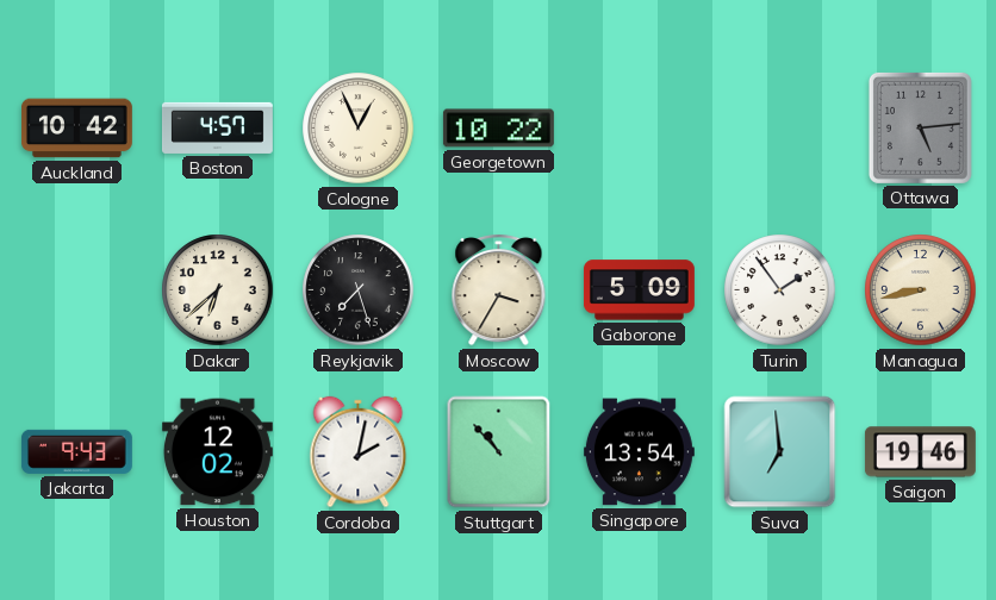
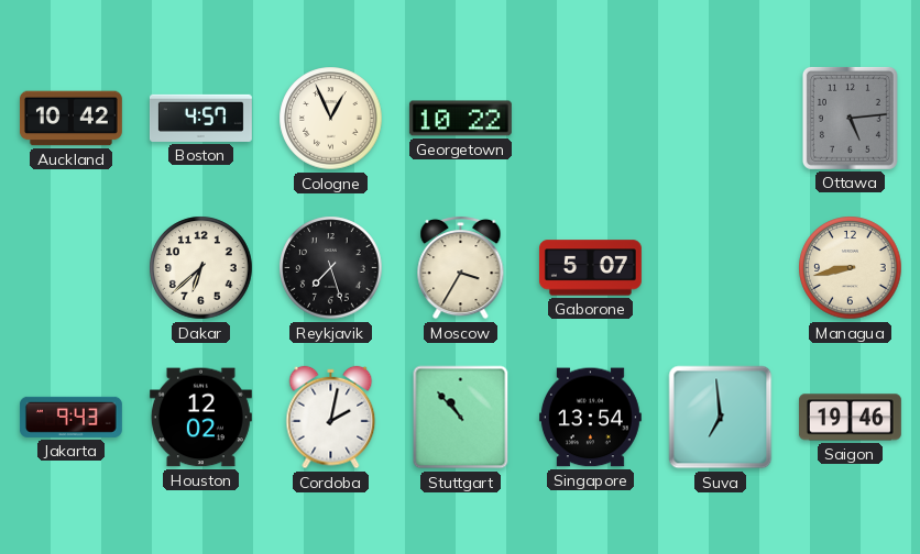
Gaborone: 5:09 -> 5:07
Turin: 1:54 -> none
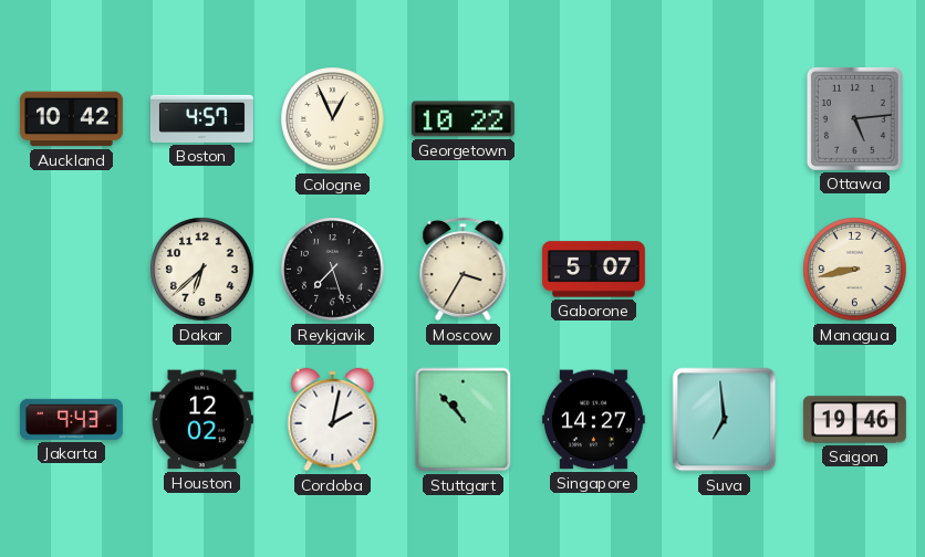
Singapore: 13:54 -> 14:27
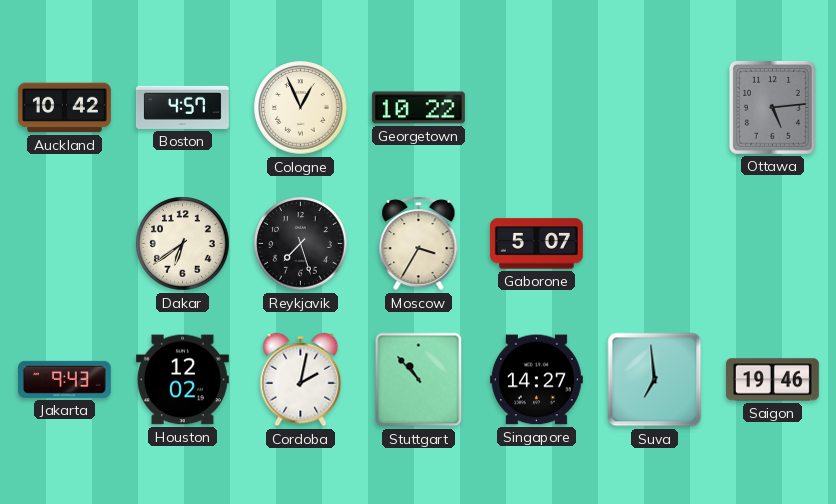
Dakar: 6:38 -> 6:39
Managua: 8:43 -> none
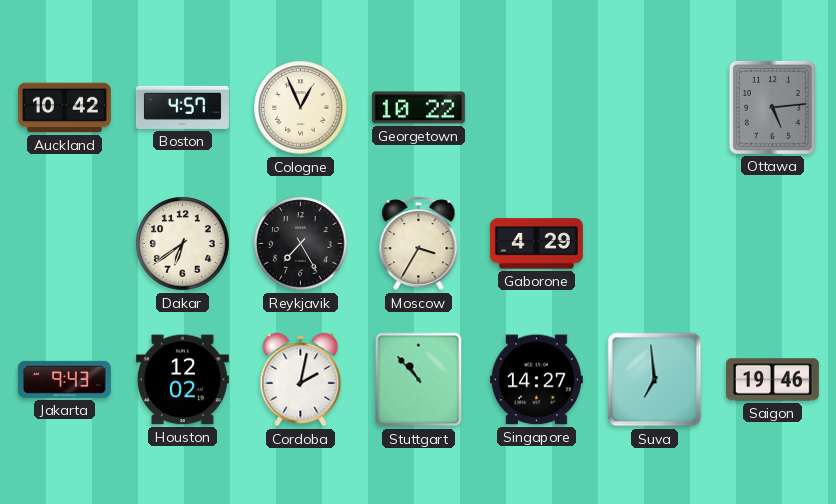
Reykjavik: 7:27 -> 7:25
Gaborone: 5:07 -> 4:29
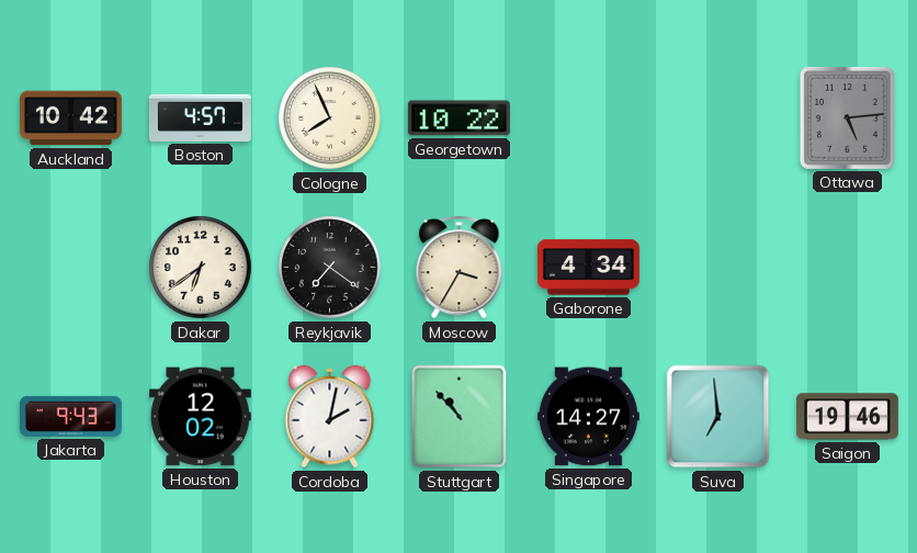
Cologne: 12:56 -> 7:56
Reykjavik: 7:25 -> 7:21
Gaborone: 4:29 -> 4:34
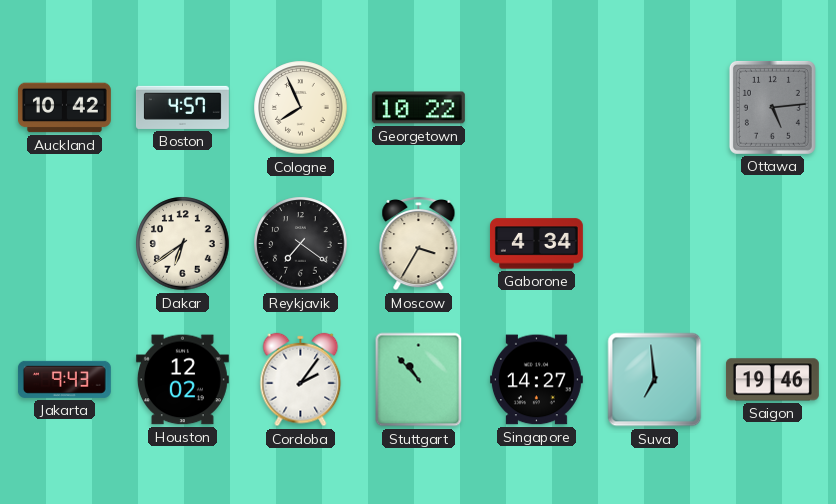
Cordoba: 2:02 -> 2:06
